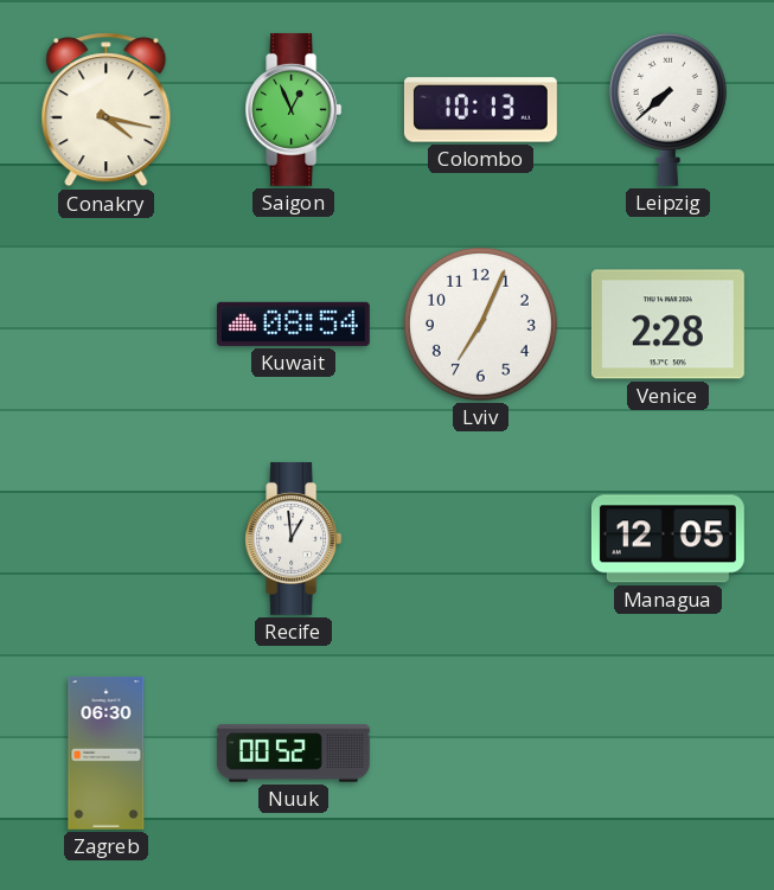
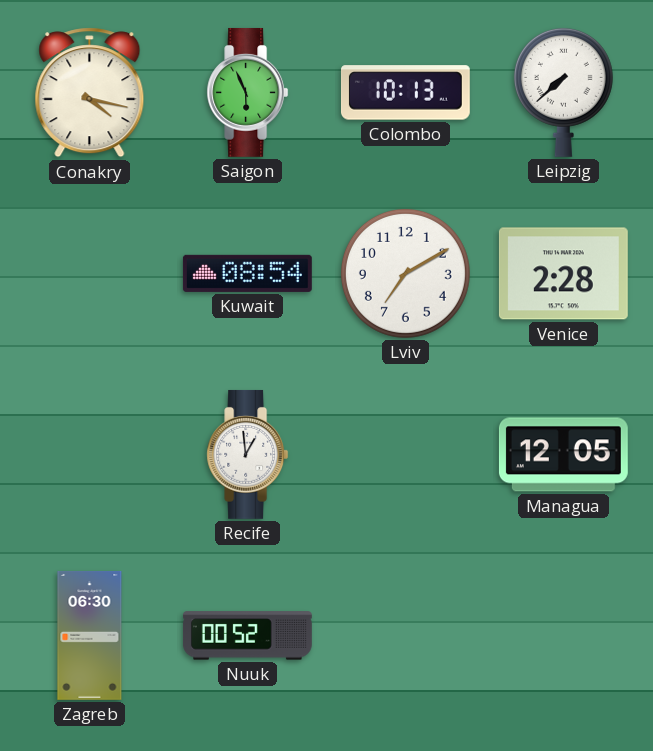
Saigon: 12:56 -> 5:56
Lviv: 7:04 -> 7:10
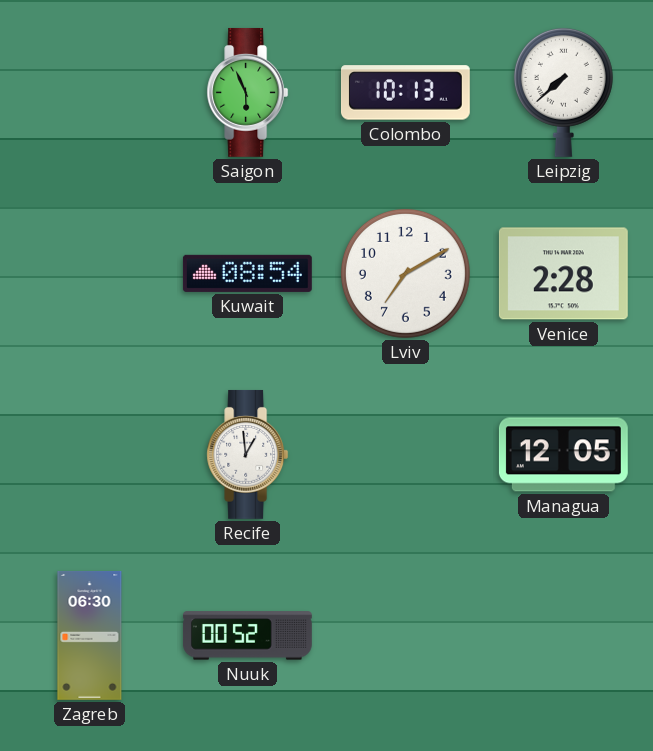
Conakry: 4:17 -> none
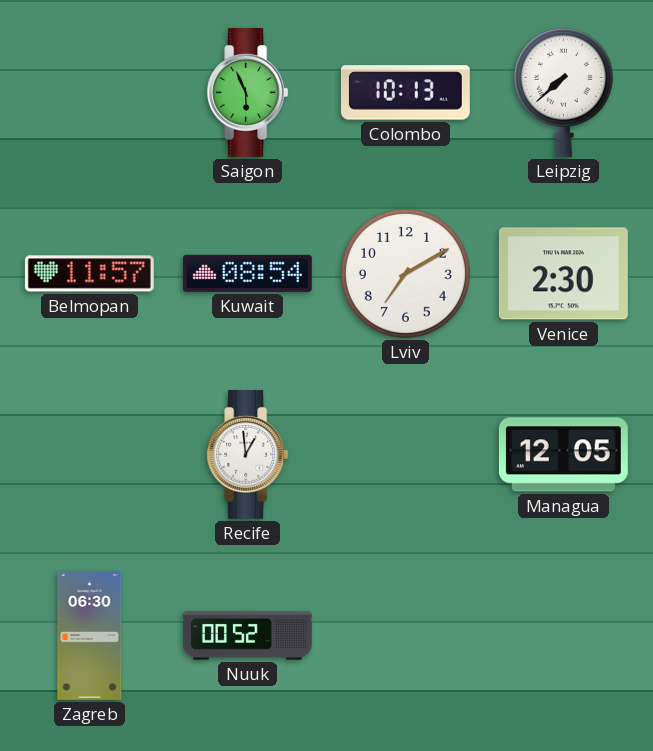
Belmopan: none -> 11:57
Venice: 2:28 -> 2:30
